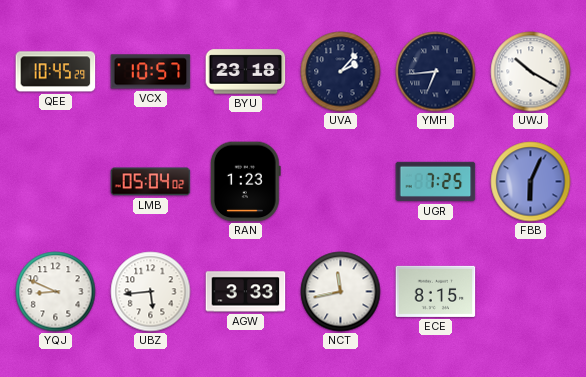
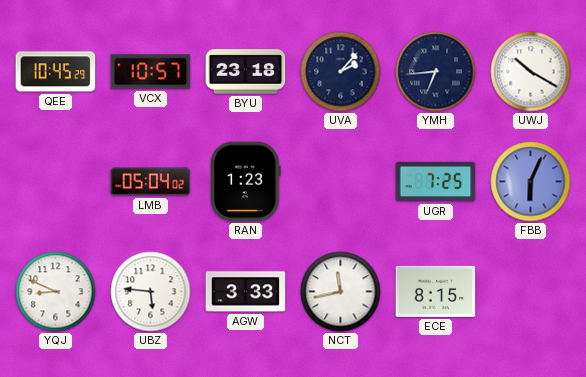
UBZ: 5:44 -> 5:46
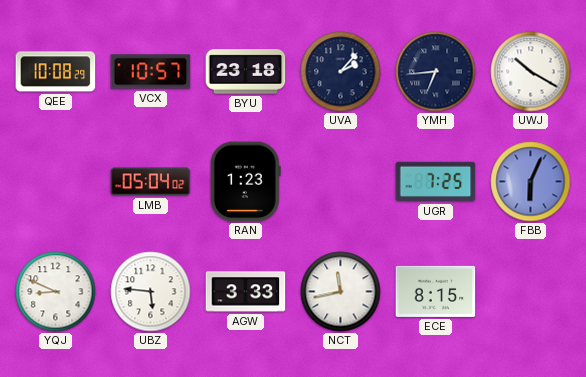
QEE: 10:45 -> 10:08
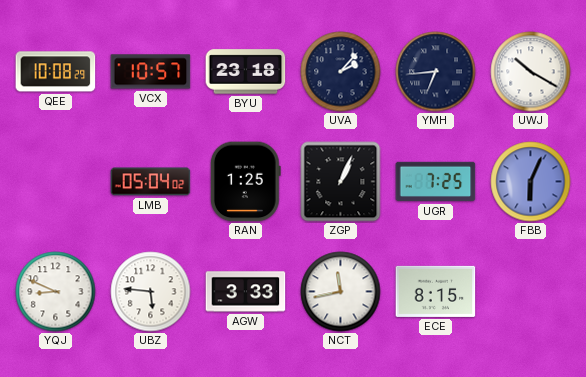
RAN: 1:23 -> 1:25
ZGP: none -> 1:04
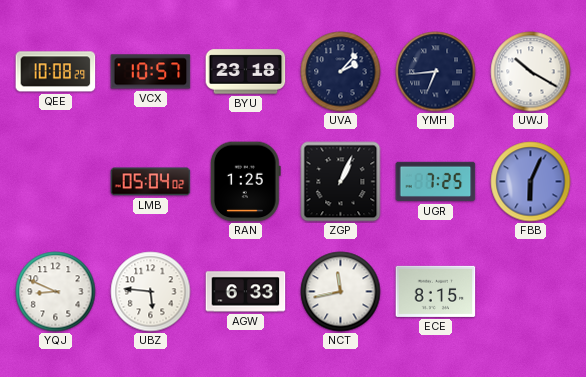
AGW: 3:33 -> 6:33
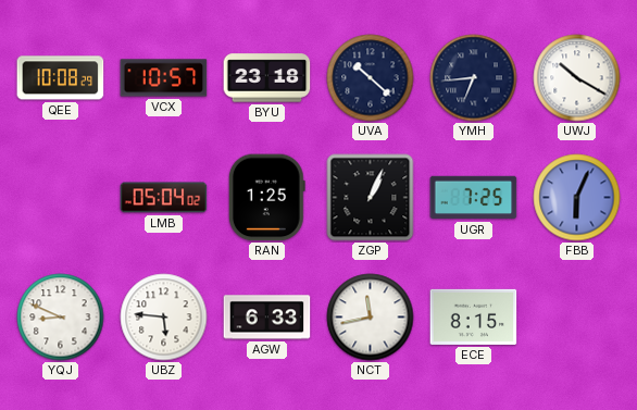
UVA: 2:07 -> 10:22
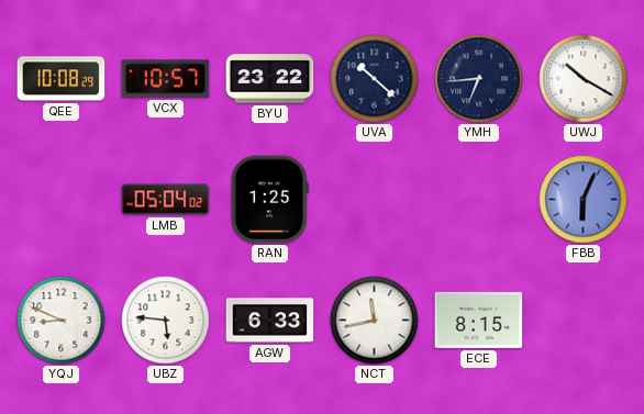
BYU: 23:18 -> 23:22
ZGP: 1:04 -> none
UGR: 7:25 -> none
